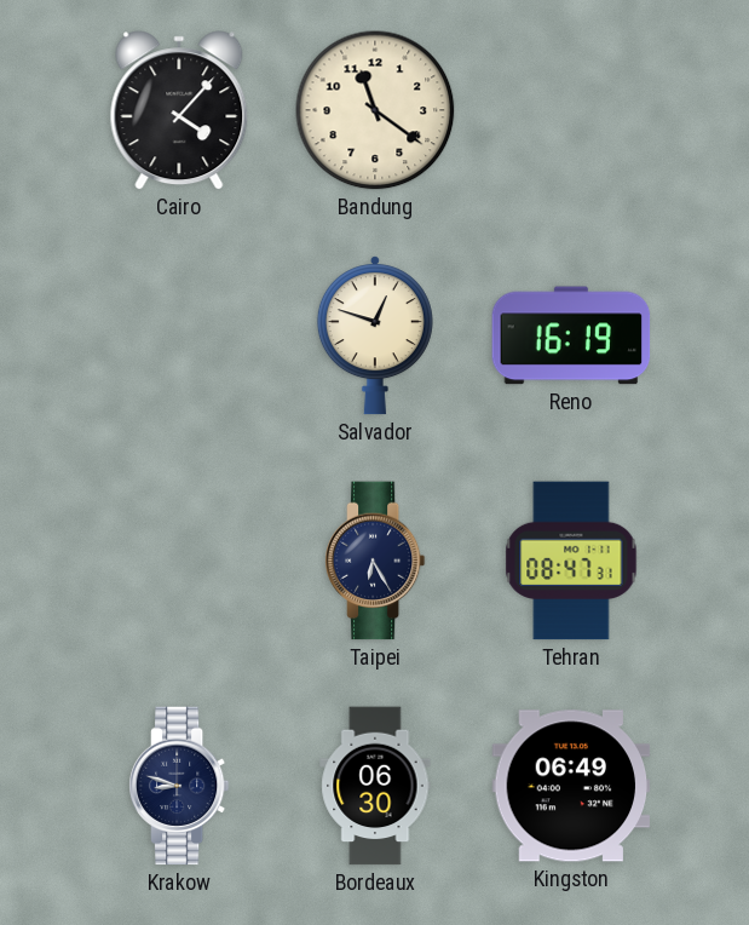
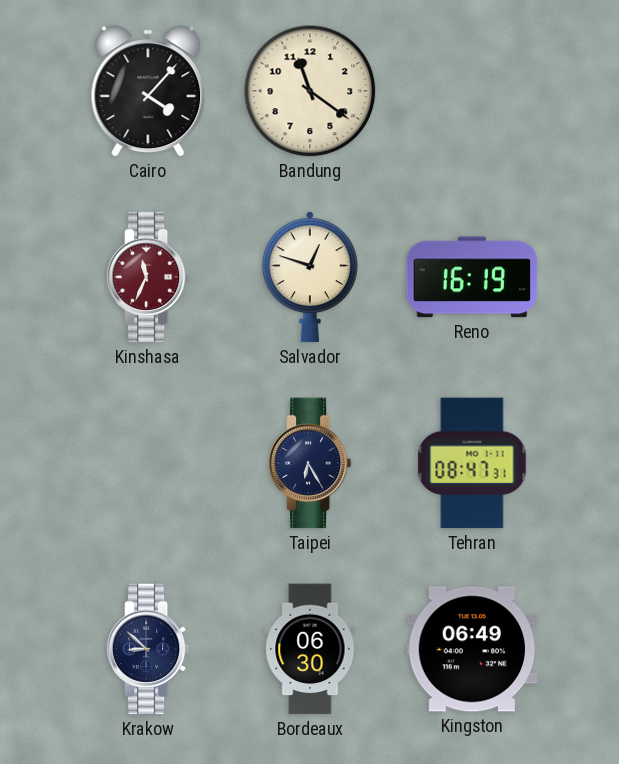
Kinshasa: none -> 11:34
Krakow: 8:48 -> 8:52
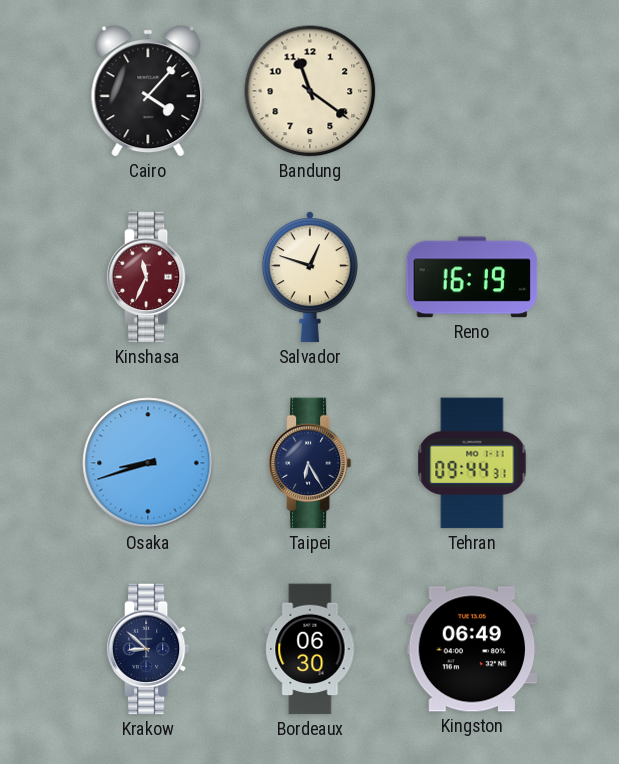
Osaka: none -> 8:42
Tehran: 08:47 -> 09:44
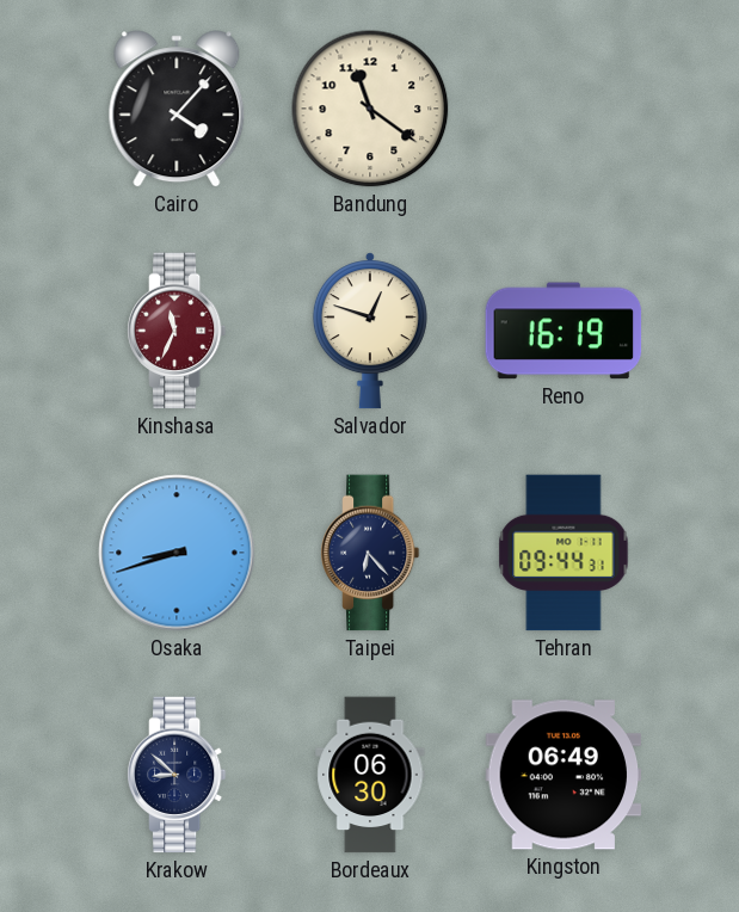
Taipei: 6:25 -> 6:23
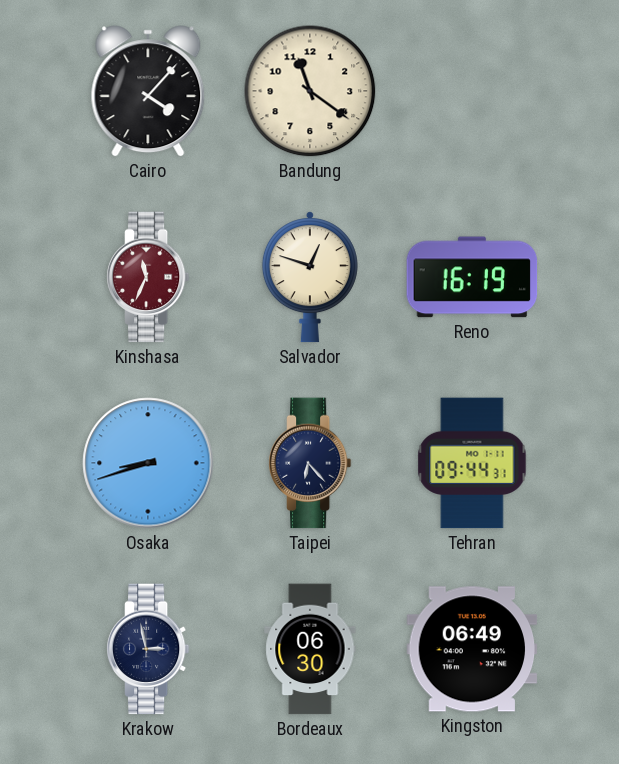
Krakow: 8:52 -> 2:58
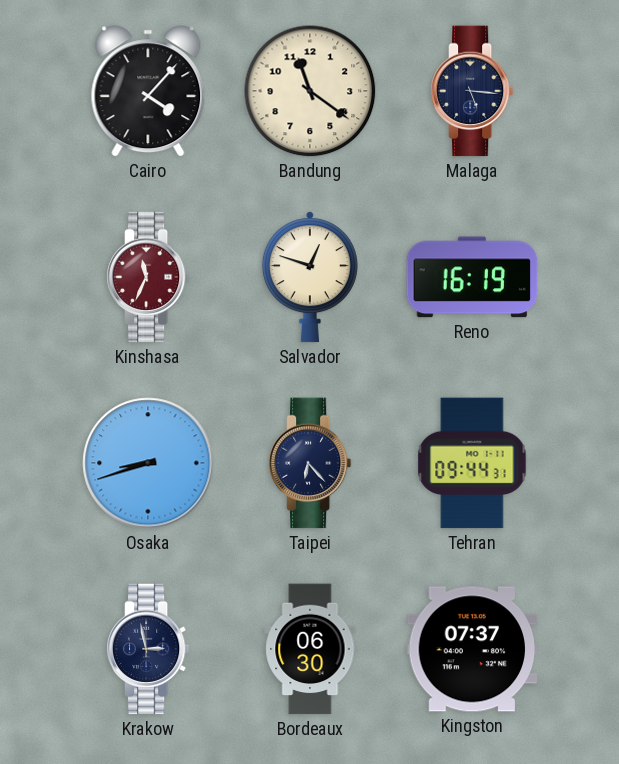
Malaga: none -> 5:16
Kingston: 06:49 -> 07:37
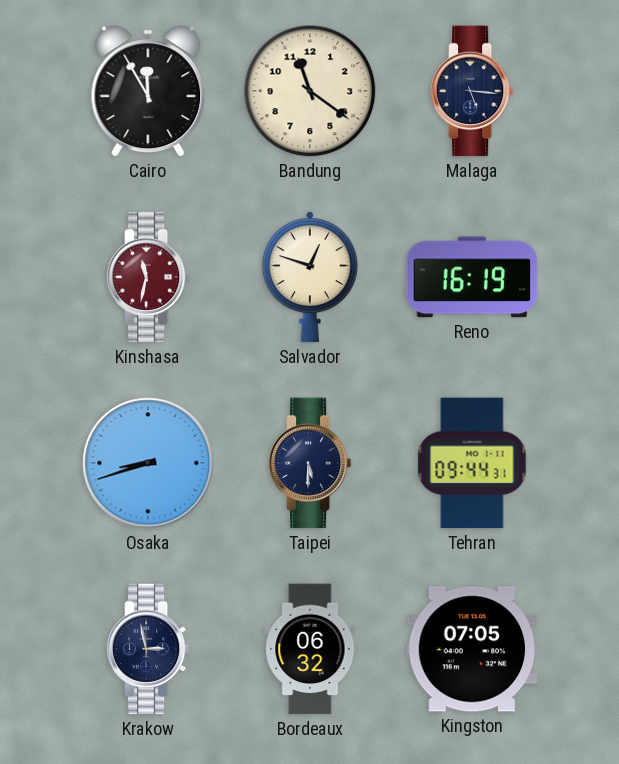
Cairo: 4:07 -> 11:55
Kinshasa: 11:34 -> 11:32
Taipei: 6:23 -> 5:30
Bordeaux: 06:30 -> 06:32
Kingston: 07:37 -> 07:05
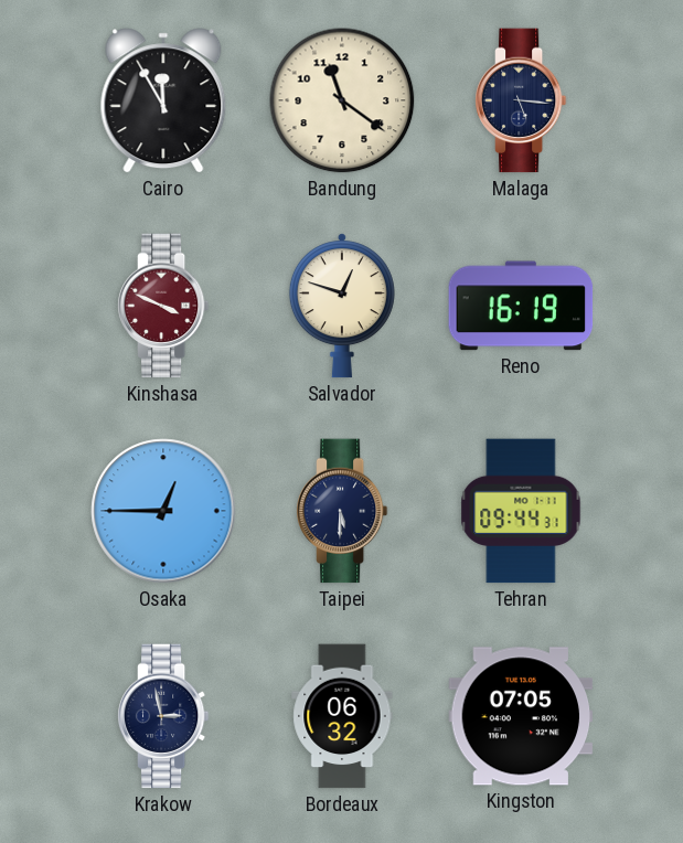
Kinshasa: 11:32 -> 3:49
Osaka: 8:42 -> 12:45
